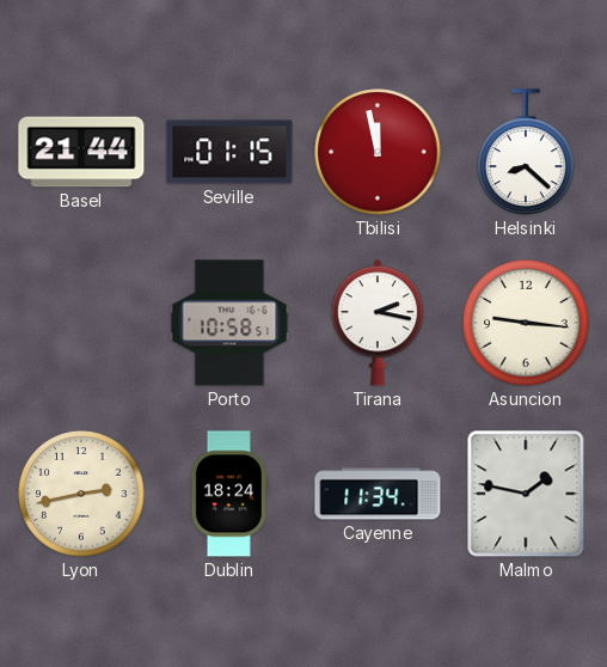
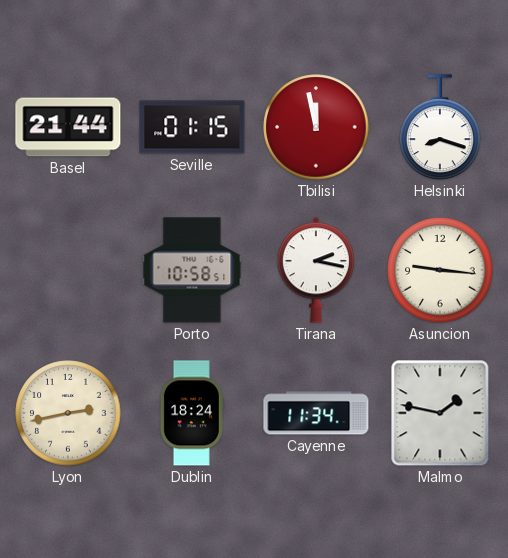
Helsinki: 8:22 -> 8:18
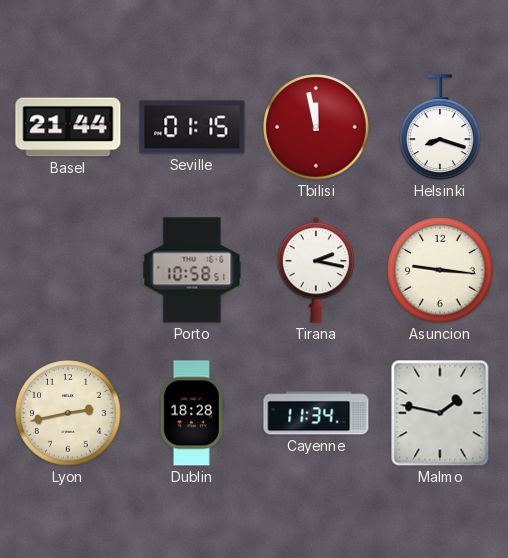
Dublin: 18:24 -> 18:28
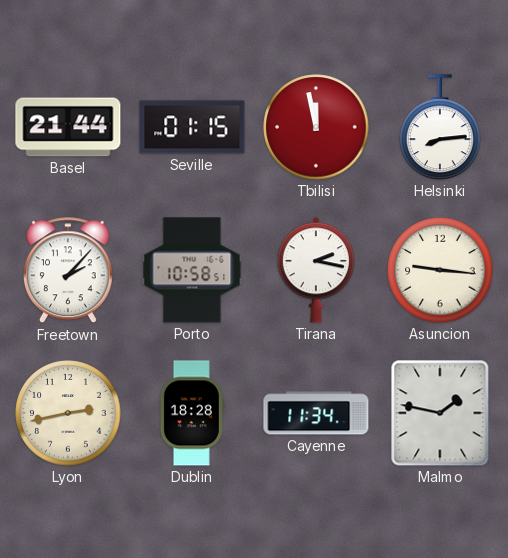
Helsinki: 8:18 -> 8:14
Freetown: none -> 2:07
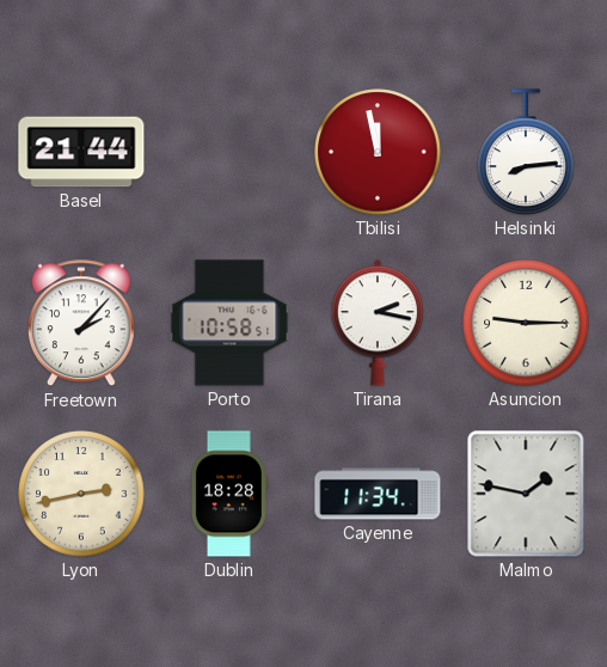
Seville: 01:15 -> none
Asuncion: 9:16 -> 9:15
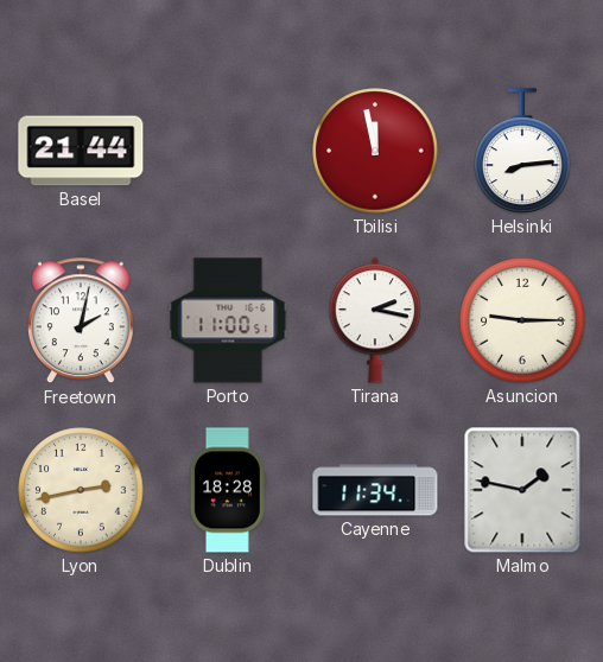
Freetown: 2:07 -> 2:02
Porto: 10:58 -> 11:00
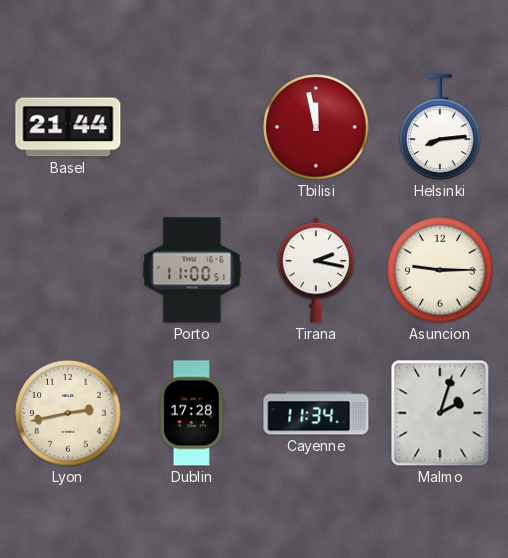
Freetown: 2:02 -> none
Dublin: 18:28 -> 17:28
Malmo: 1:47 -> 2:03
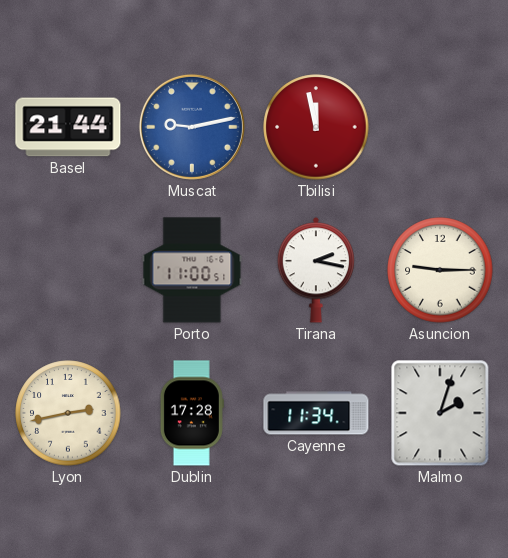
Muscat: none -> 9:13
Helsinki: 8:14 -> none
